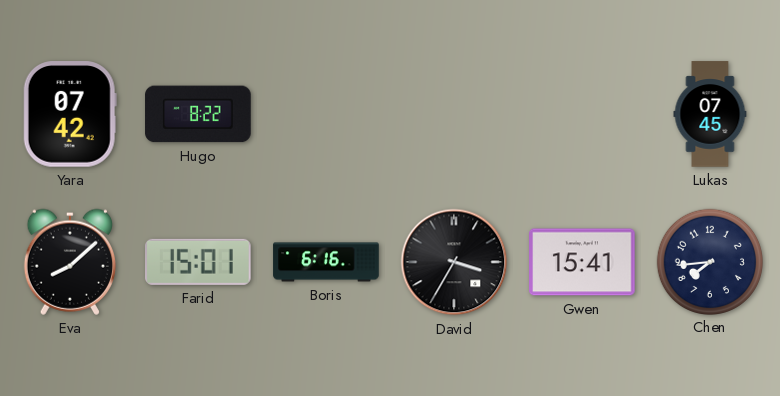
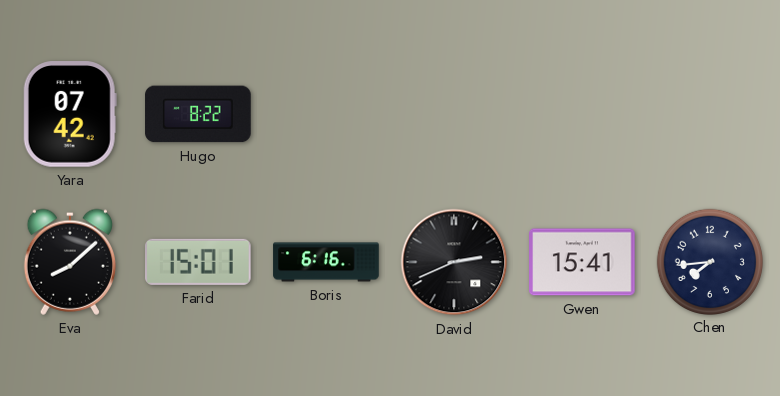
Lukas: 07:45 -> none
David: 3:35 -> 2:41
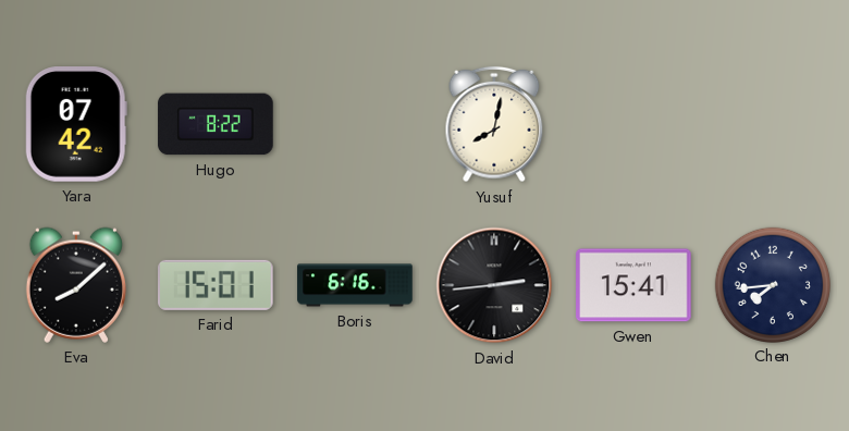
Yusuf: none -> 8:02
David: 2:41 -> 2:44
